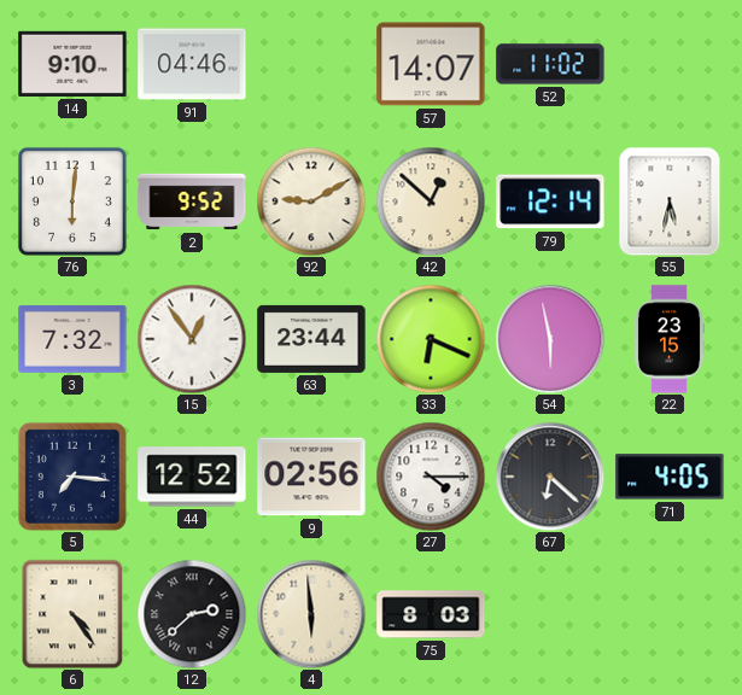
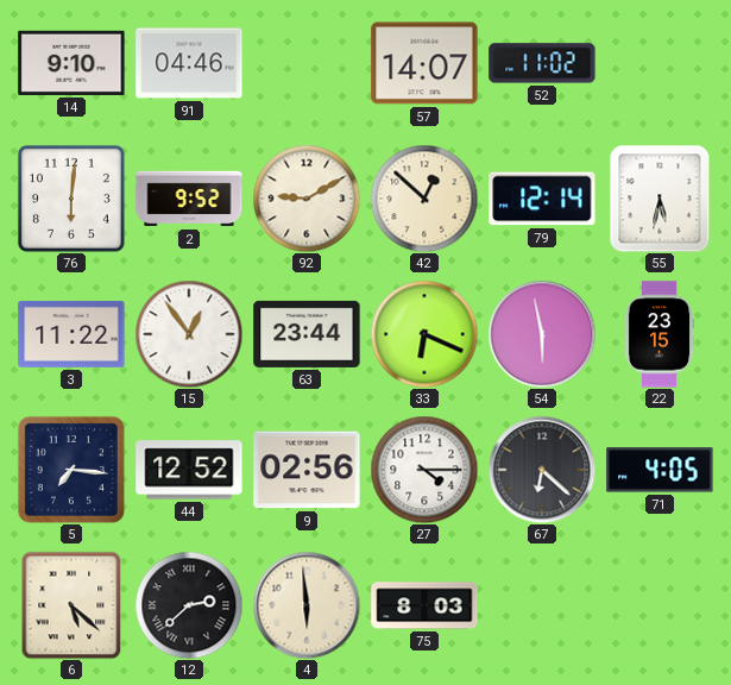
3: 7:32 -> 11:22
6: 4:24 -> 5:22
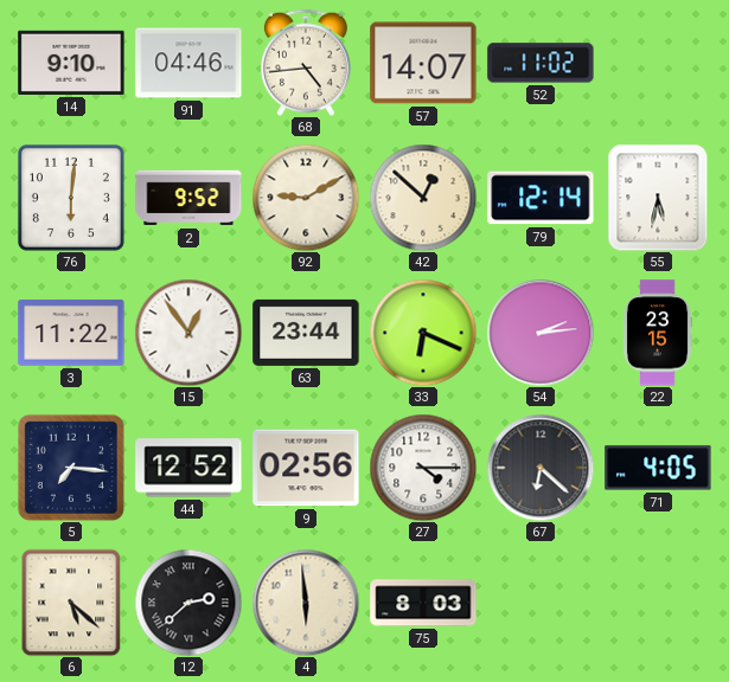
68: none -> 4:44
54: 5:58 -> 2:14
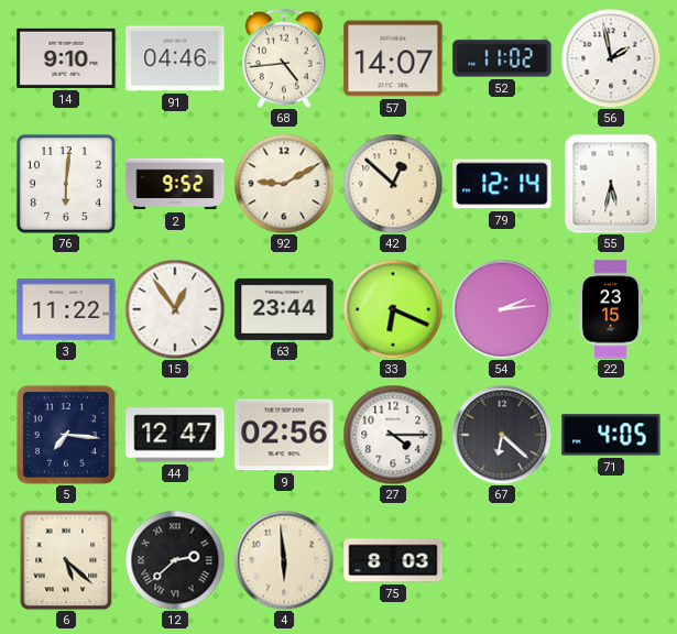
56: none -> 1:58
44: 12:52 -> 12:47
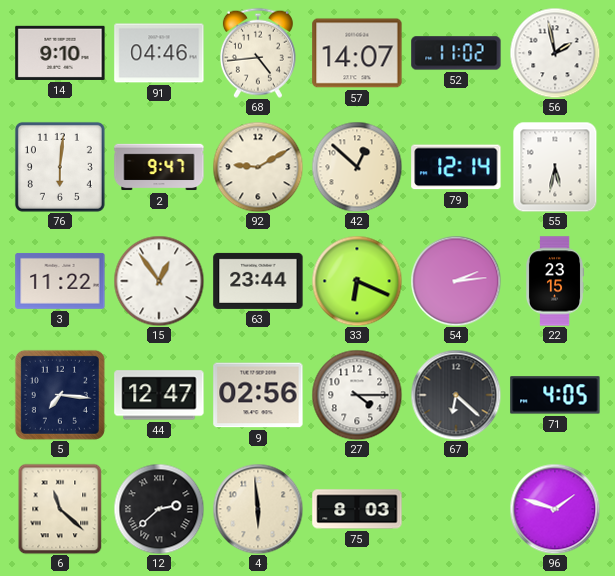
2: 9:52 -> 9:47
6: 5:22 -> 11:22
96: none -> 1:48
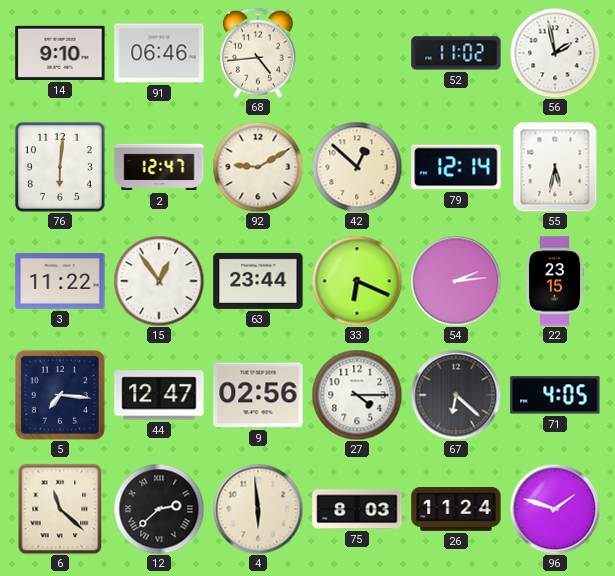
91: 04:46 -> 06:46
57: 14:07 -> none
2: 9:47 -> 12:47
26: none -> 11:24
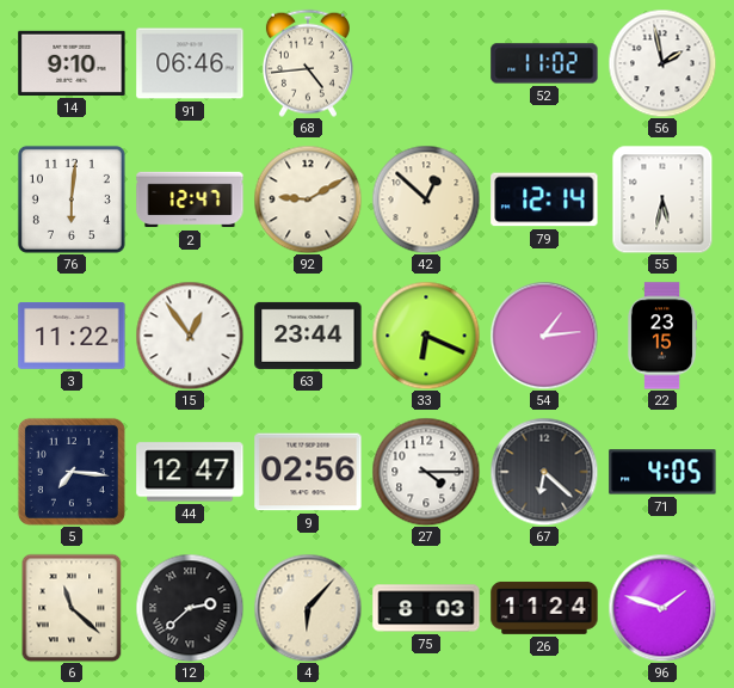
54: 2:14 -> 1:14
4: 5:59 -> 6:07
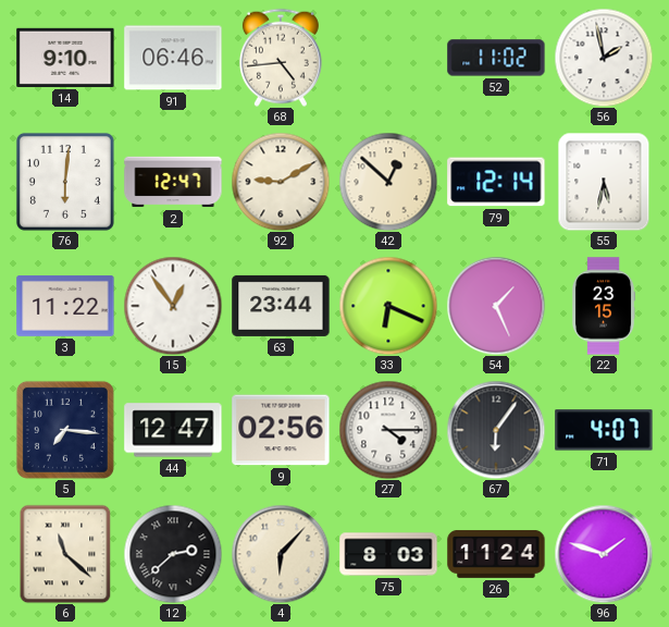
54: 1:14 -> 1:26
67: 6:22 -> 6:06
71: 4:05 -> 4:07
